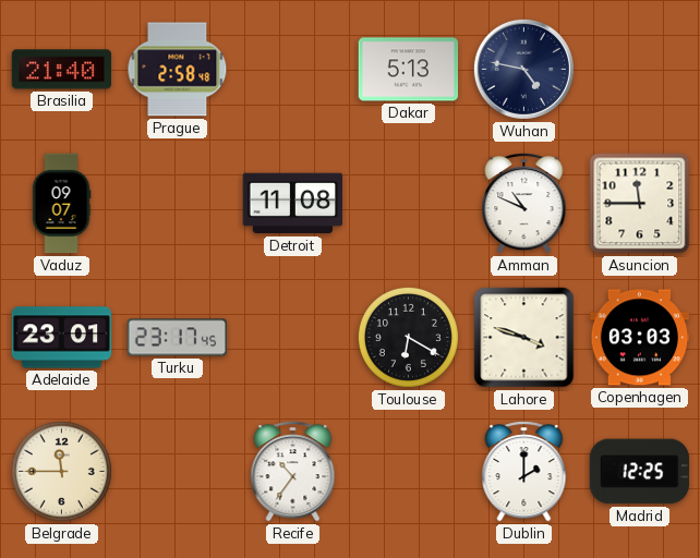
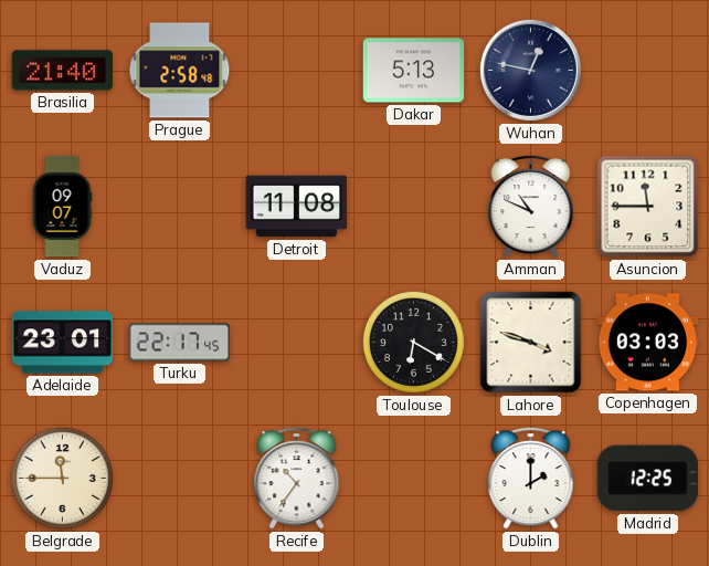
Wuhan: 4:47 -> 12:47
Turku: 23:17 -> 22:17
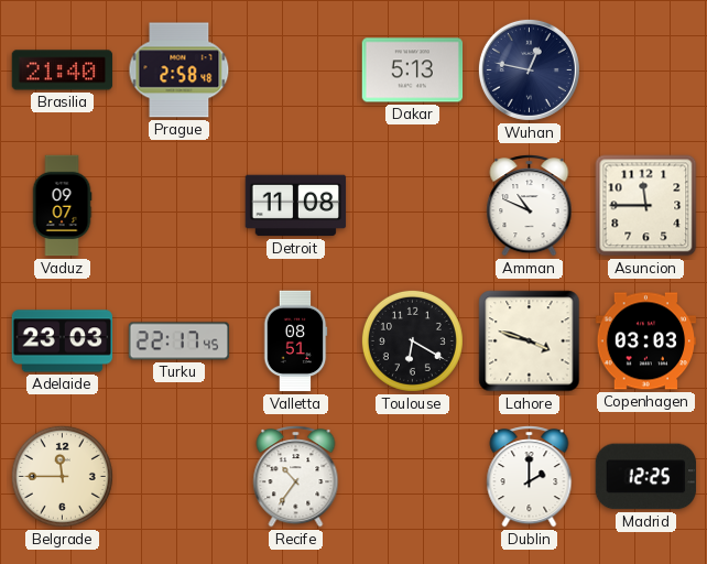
Adelaide: 23:01 -> 23:03
Valletta: none -> 08:51
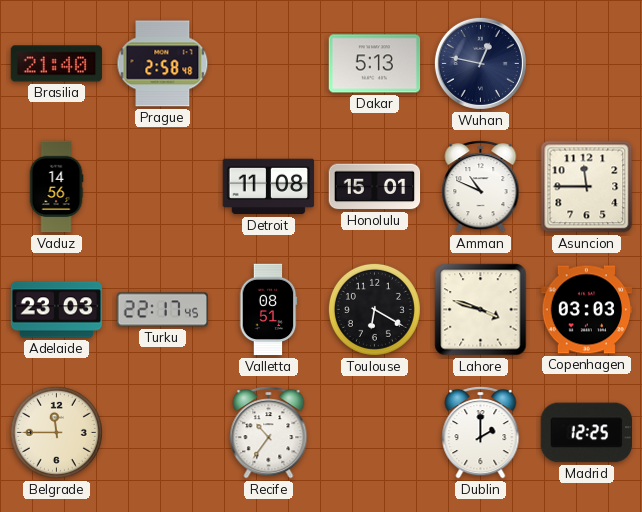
Vaduz: 09:07 -> 14:56
Honolulu: none -> 15:01
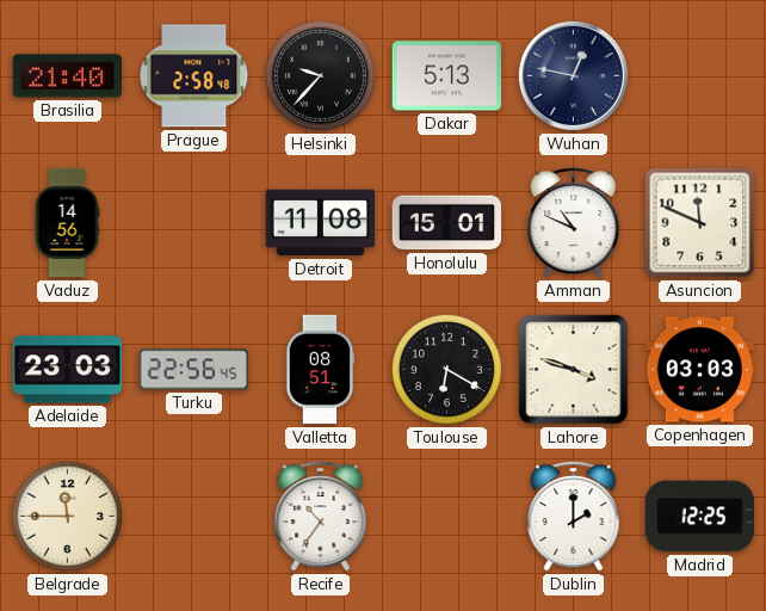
Helsinki: none -> 9:37
Asuncion: 11:45 -> 11:49
Turku: 22:17 -> 22:56
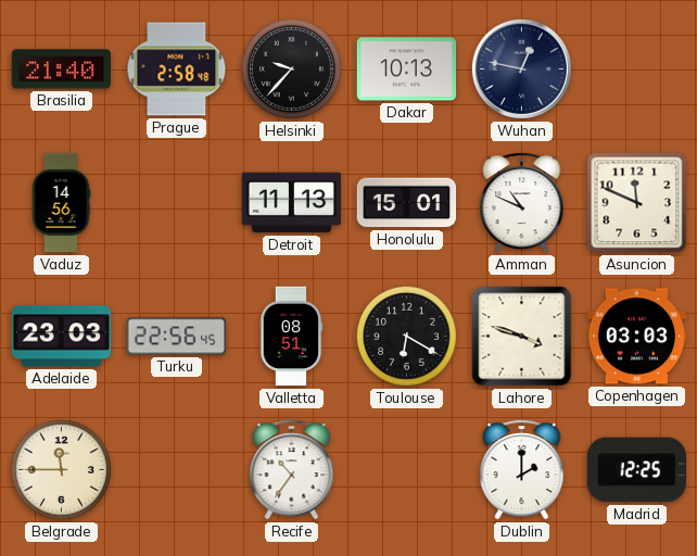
Dakar: 5:13 -> 10:13
Detroit: 11:08 -> 11:13
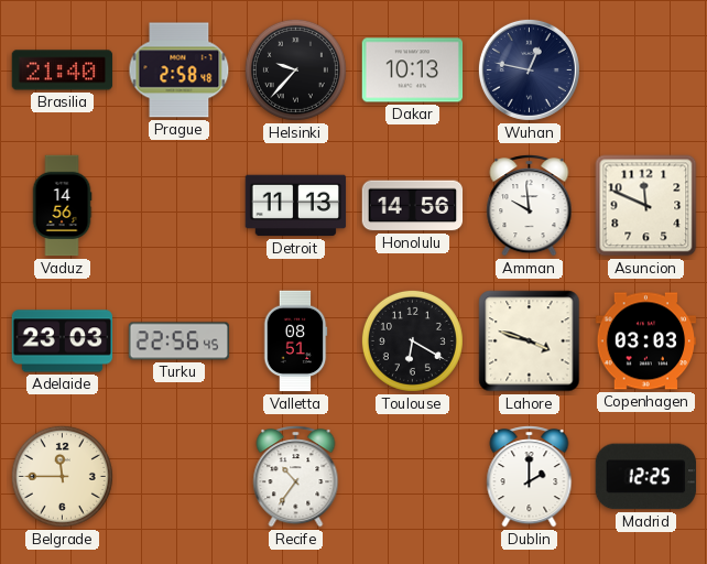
Honolulu: 15:01 -> 14:56
Amman: 10:49 -> 9:59
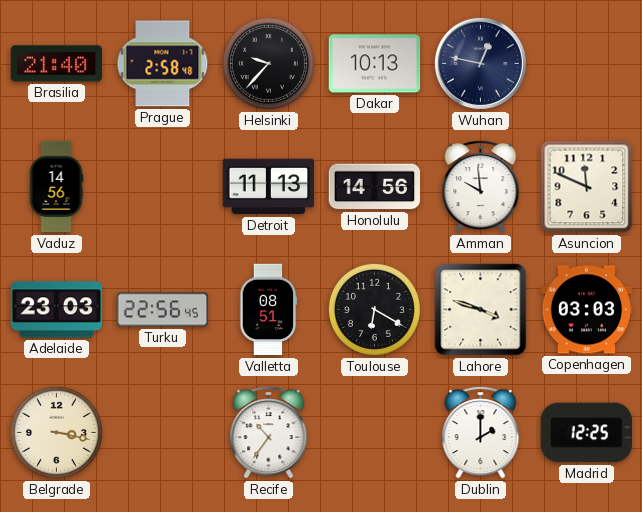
Belgrade: 11:45 -> 3:17
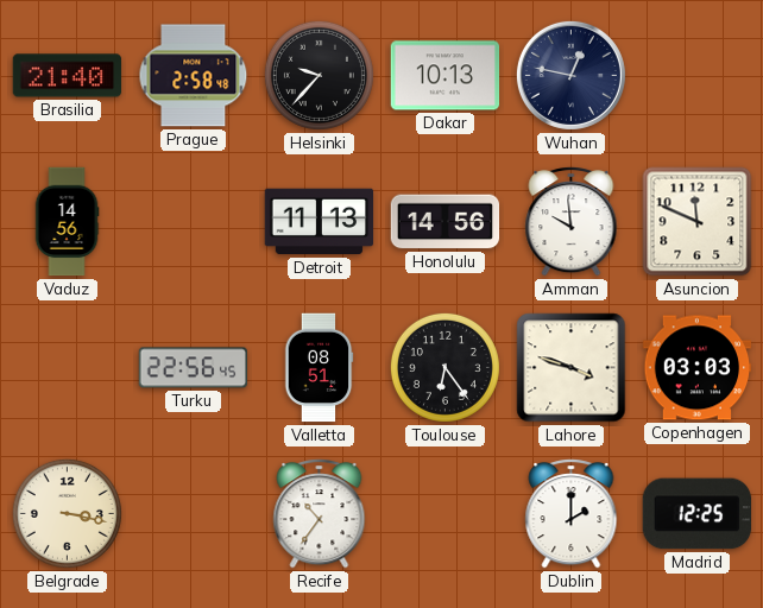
Adelaide: 23:03 -> none
Toulouse: 6:20 -> 6:24
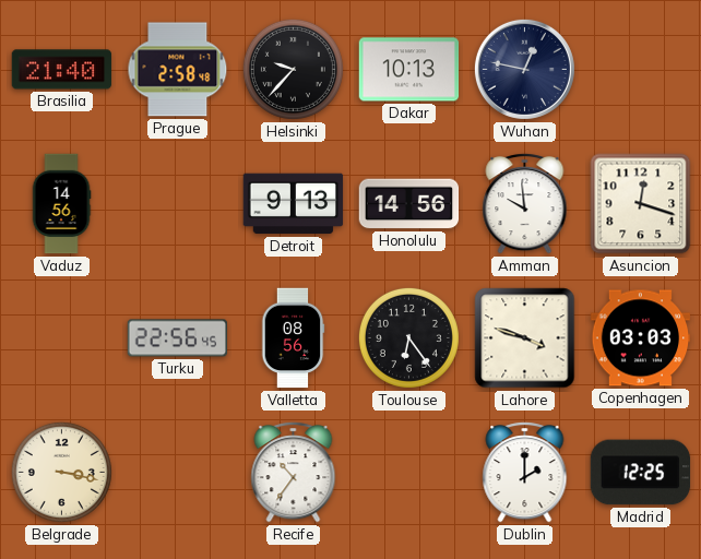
Detroit: 11:13 -> 9:13
Asuncion: 11:49 -> 12:18
Valletta: 08:51 -> 08:56
